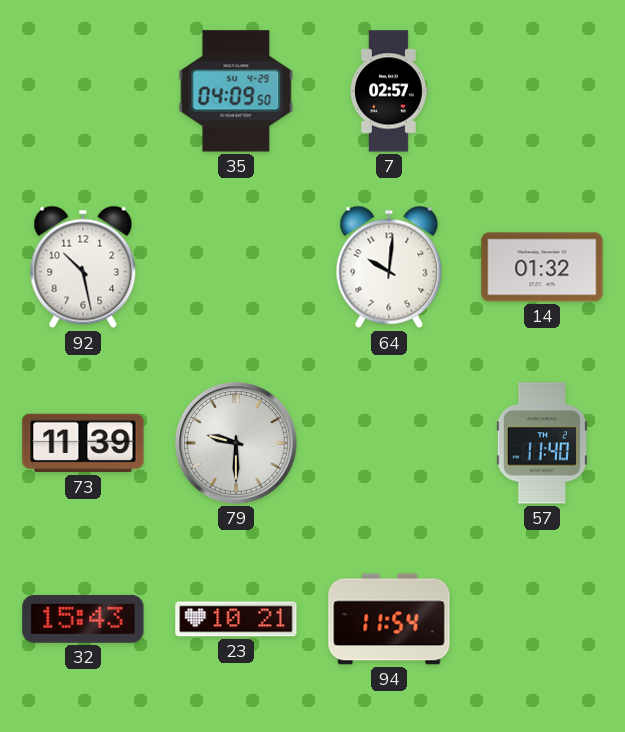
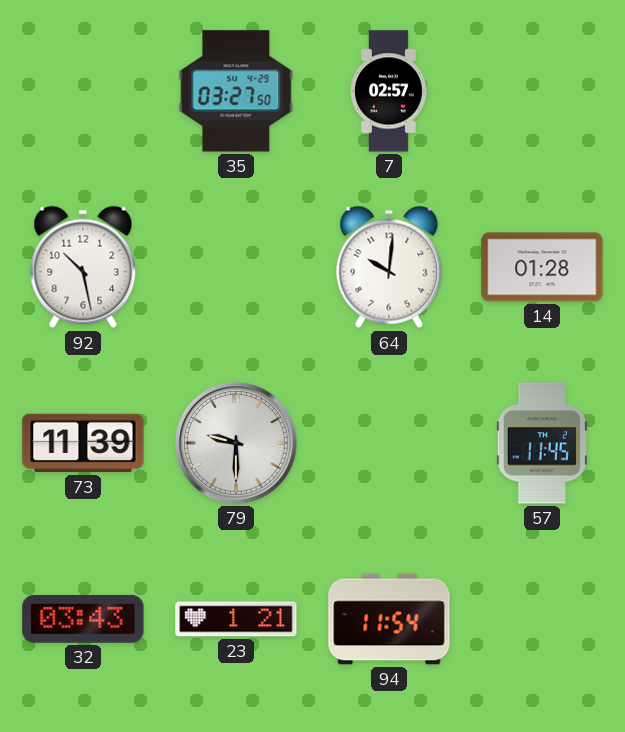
35: 04:09 -> 03:27
14: 01:32 -> 01:28
57: 11:40 -> 11:45
32: 15:43 -> 03:43
23: 10:21 -> 1:21
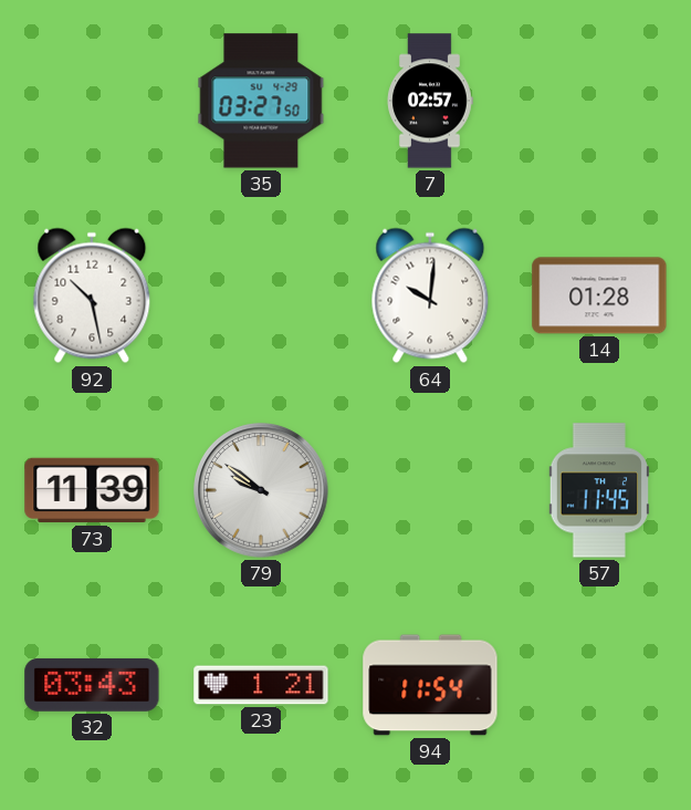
79: 9:30 -> 9:51
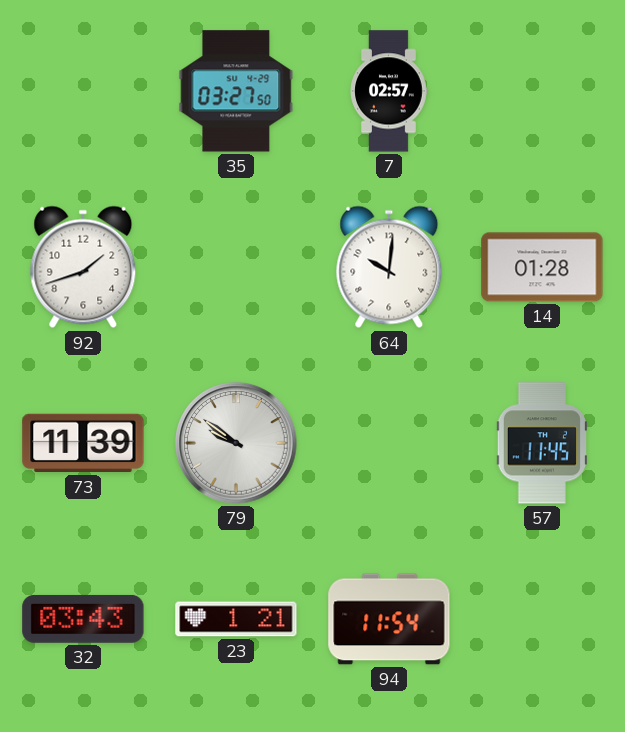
92: 10:28 -> 1:42
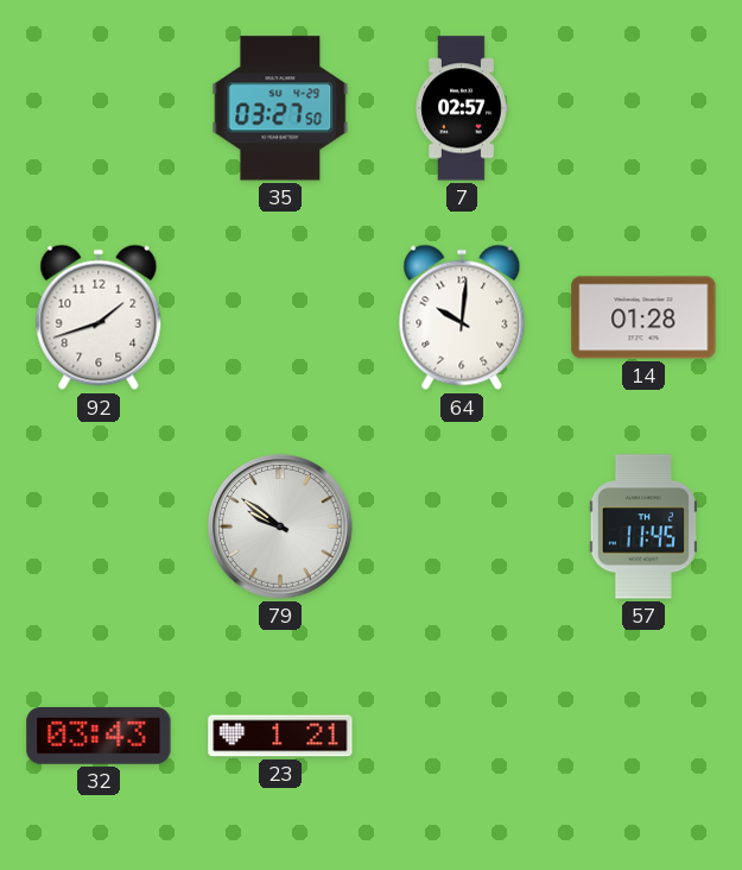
73: 11:39 -> none
94: 11:54 -> none
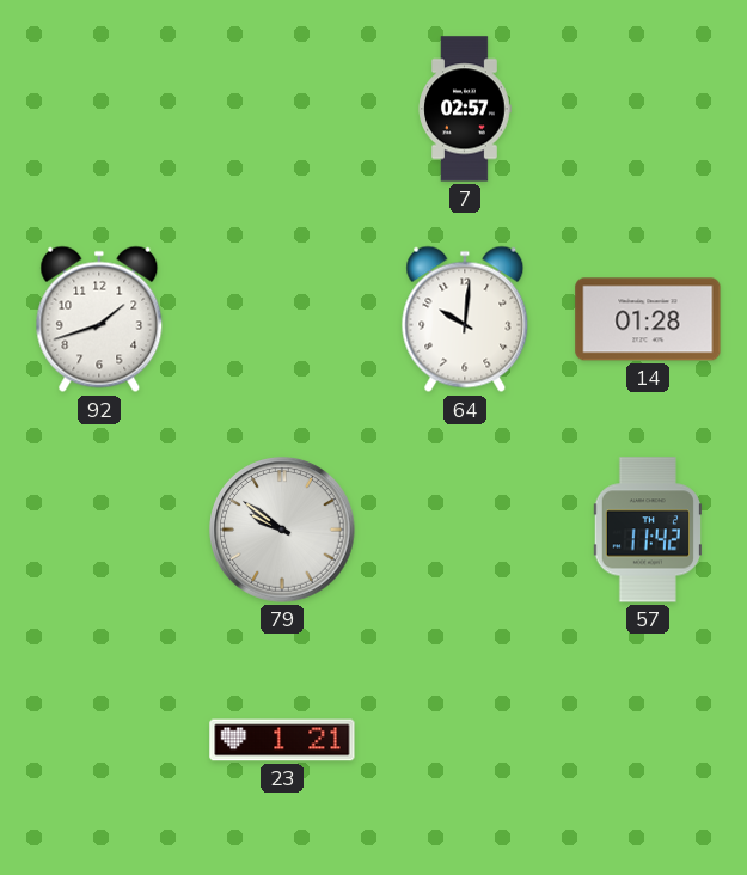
35: 03:27 -> none
57: 11:45 -> 11:42
32: 03:43 -> none
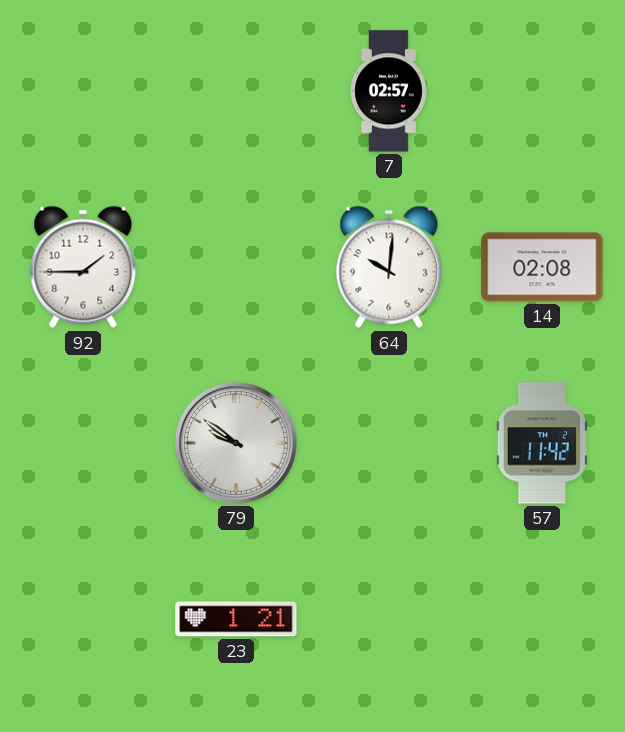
92: 1:42 -> 1:45
14: 01:28 -> 02:08
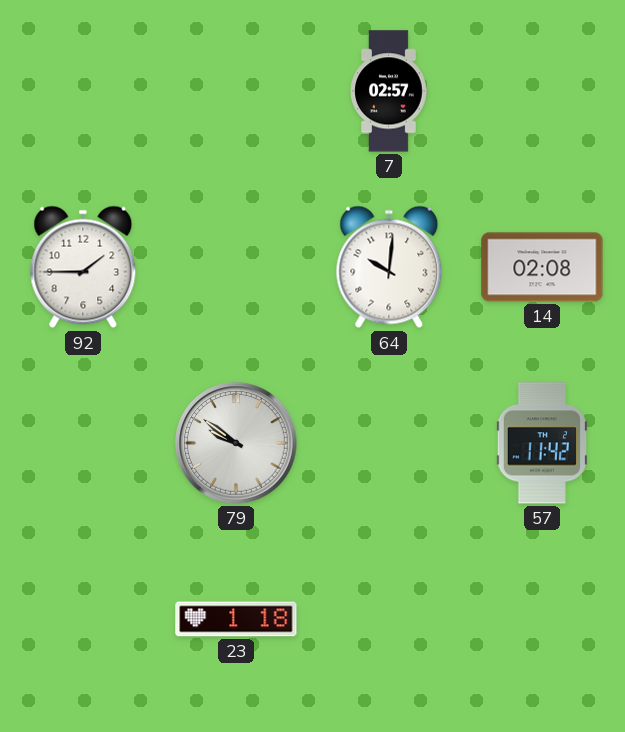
23: 1:21 -> 1:18
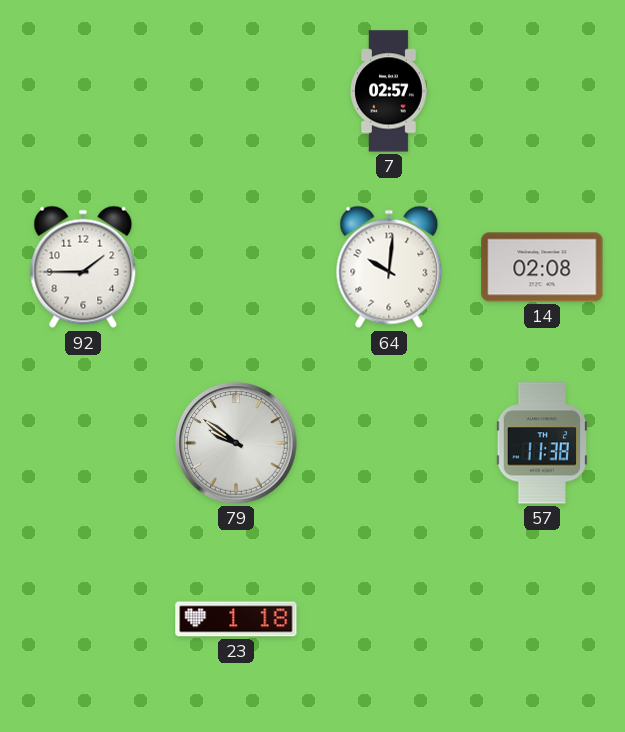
57: 11:42 -> 11:38
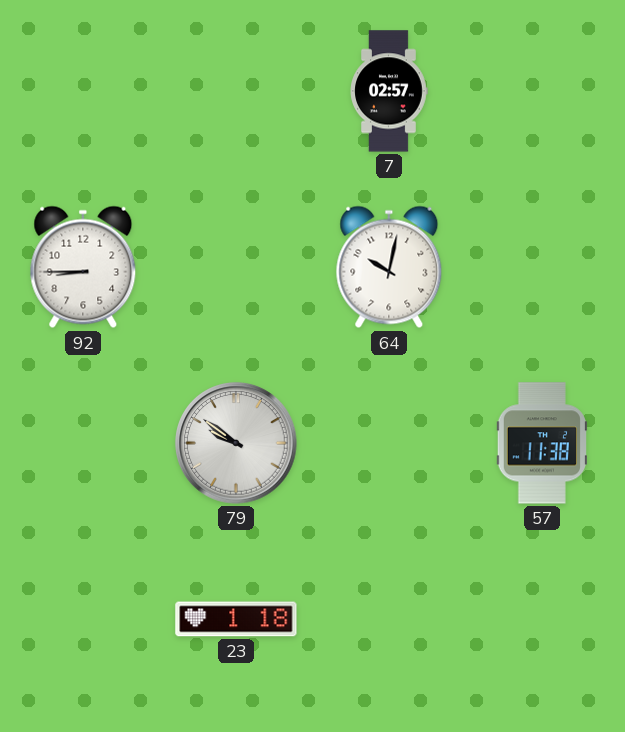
92: 1:45 -> 8:45
64: 10:01 -> 10:02
14: 02:08 -> none
